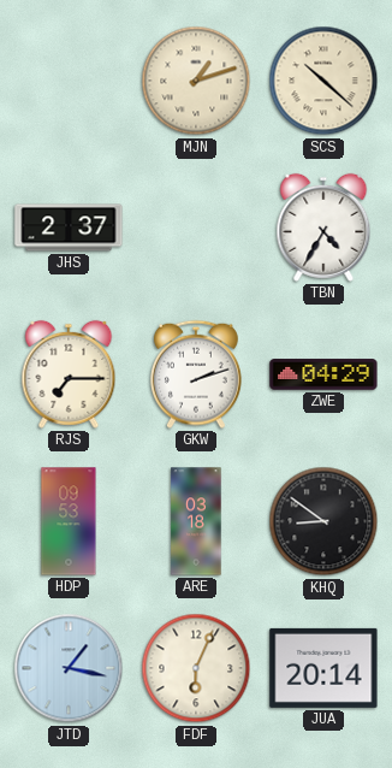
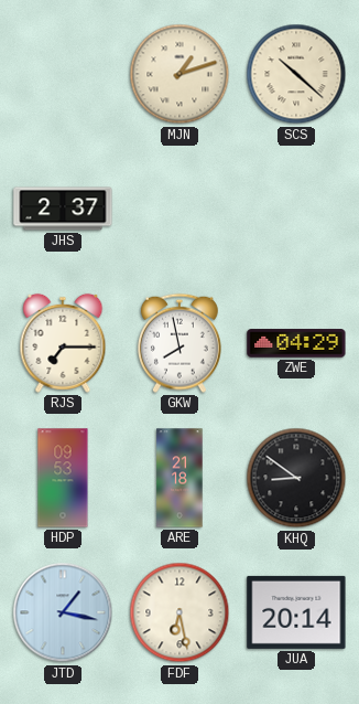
TBN: 4:35 -> none
GKW: 2:12 -> 7:58
ARE: 03:18 -> 21:18
FDF: 6:04 -> 6:28
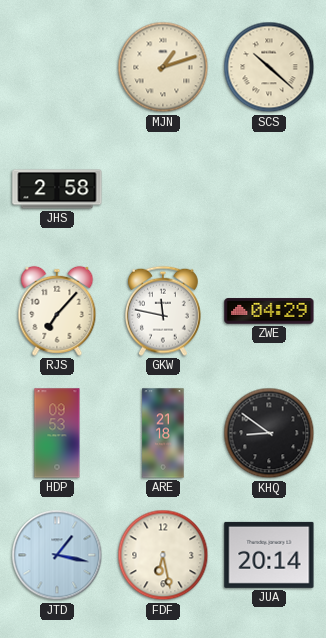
JHS: 2:37 -> 2:58
RJS: 7:15 -> 7:07
GKW: 7:58 -> 11:47
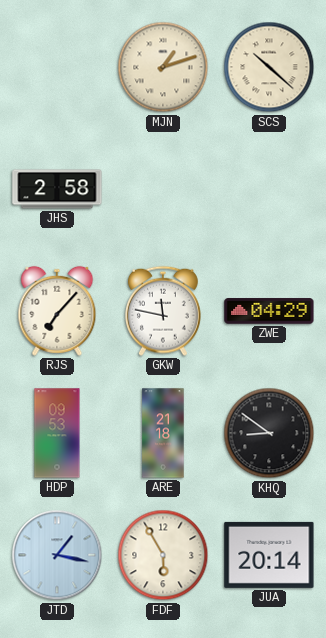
FDF: 6:28 -> 5:55
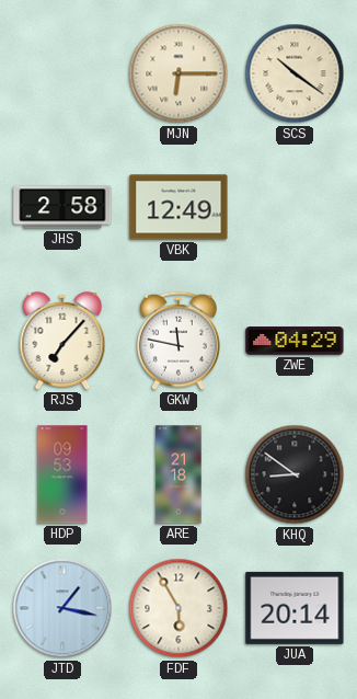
MJN: 1:12 -> 6:15
SCS: 10:22 -> 10:21
VBK: none -> 12:49
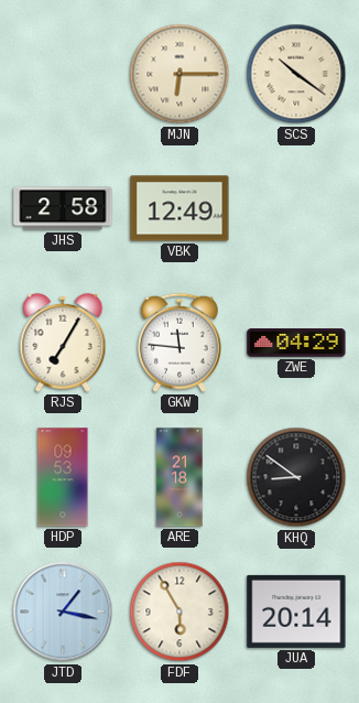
RJS: 7:07 -> 7:05
GKW: 11:47 -> 11:46
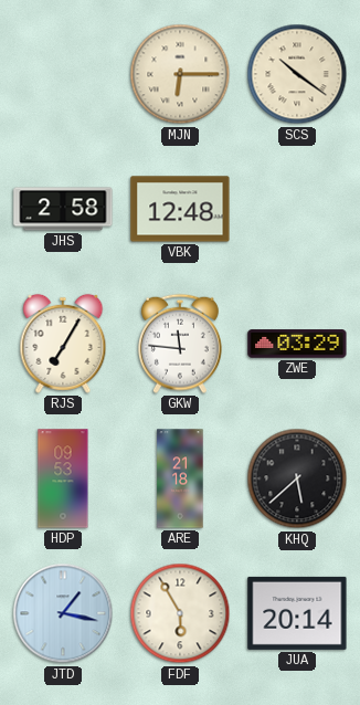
VBK: 12:49 -> 12:48
ZWE: 04:29 -> 03:29
KHQ: 8:51 -> 5:38
